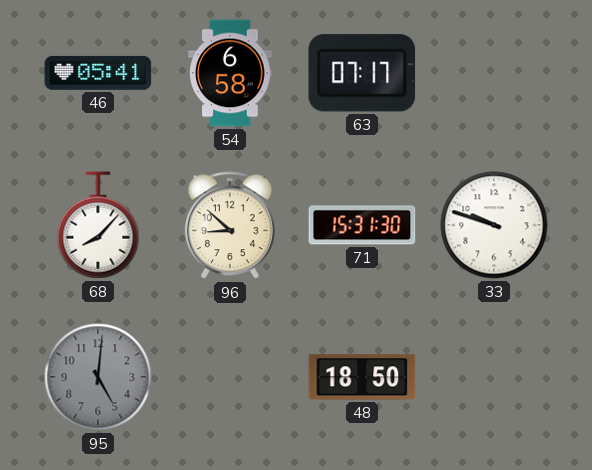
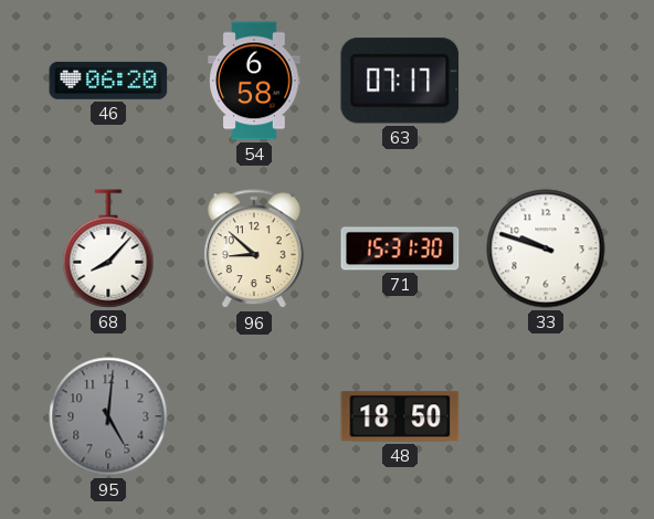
46: 05:41 -> 06:20
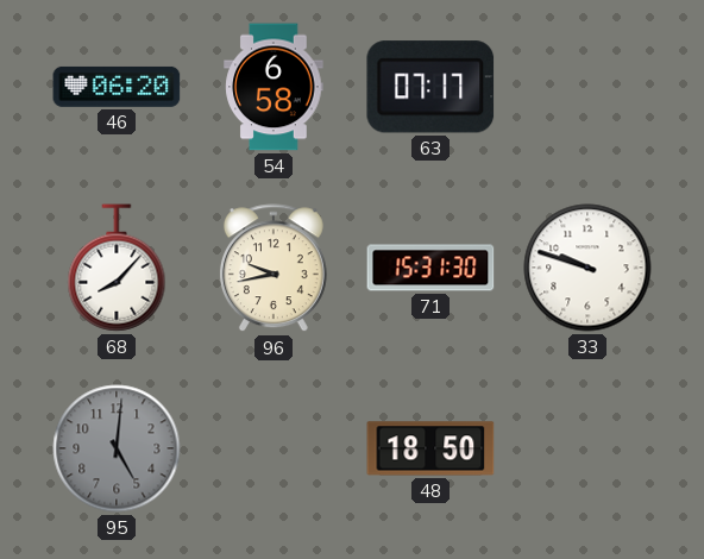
96: 8:52 -> 9:43
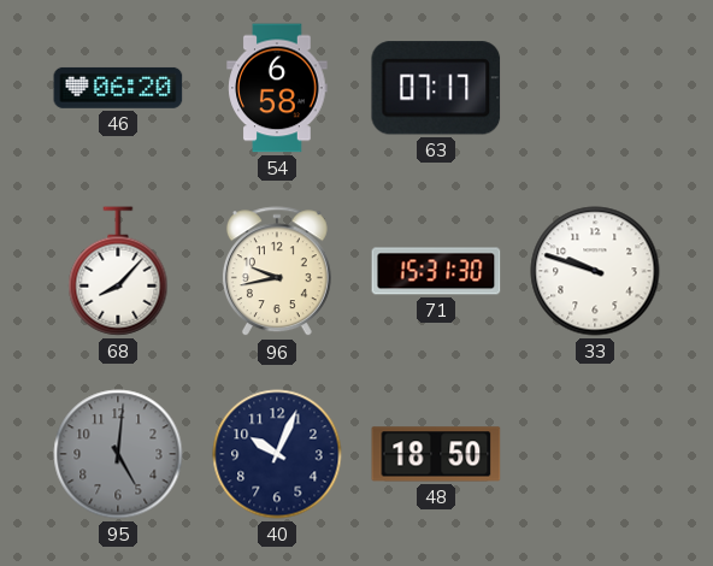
40: none -> 10:04
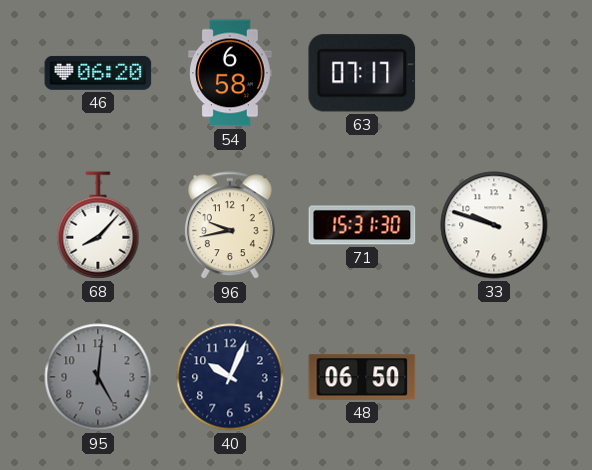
48: 18:50 -> 06:50
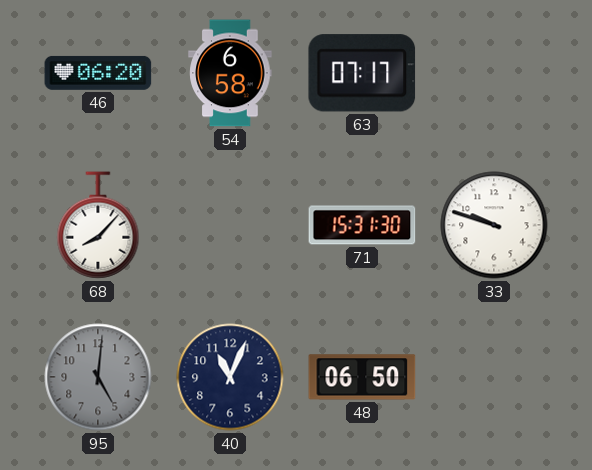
96: 9:43 -> none
40: 10:04 -> 11:04
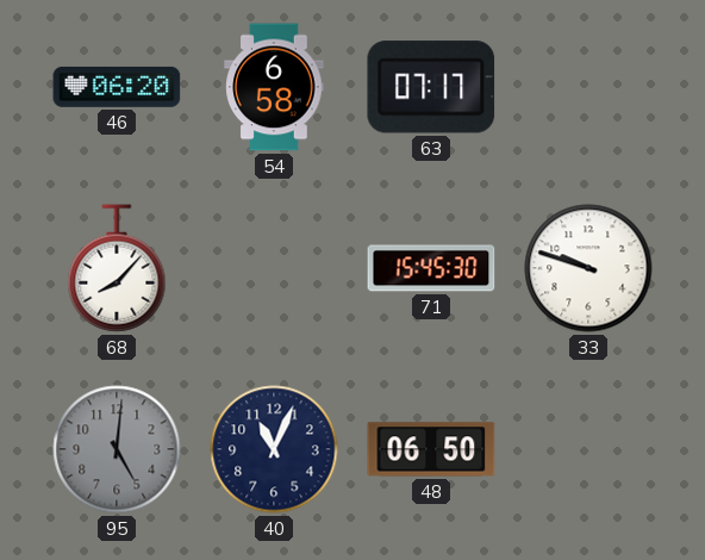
71: 15:31 -> 15:45
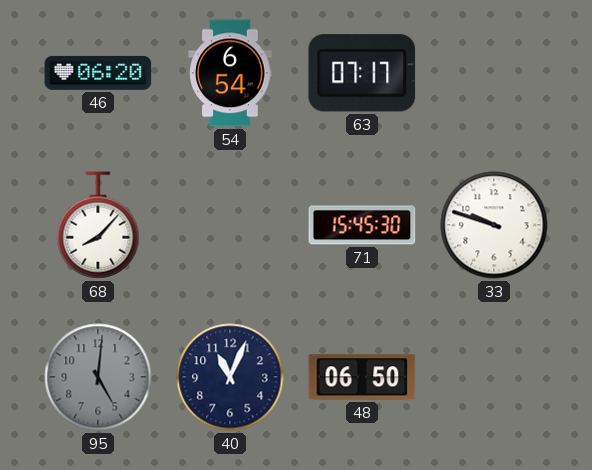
54: 6:58 -> 6:54
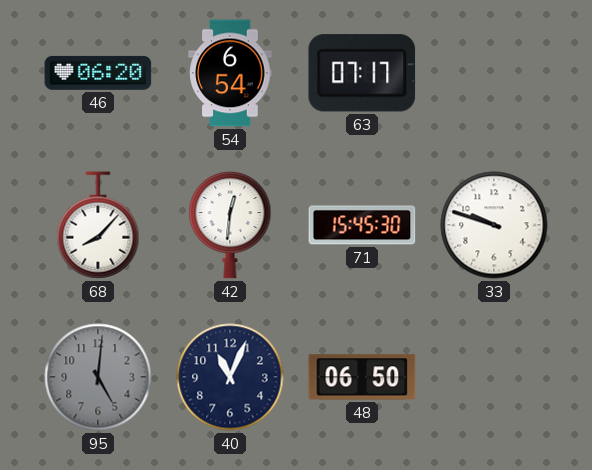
42: none -> 12:31
